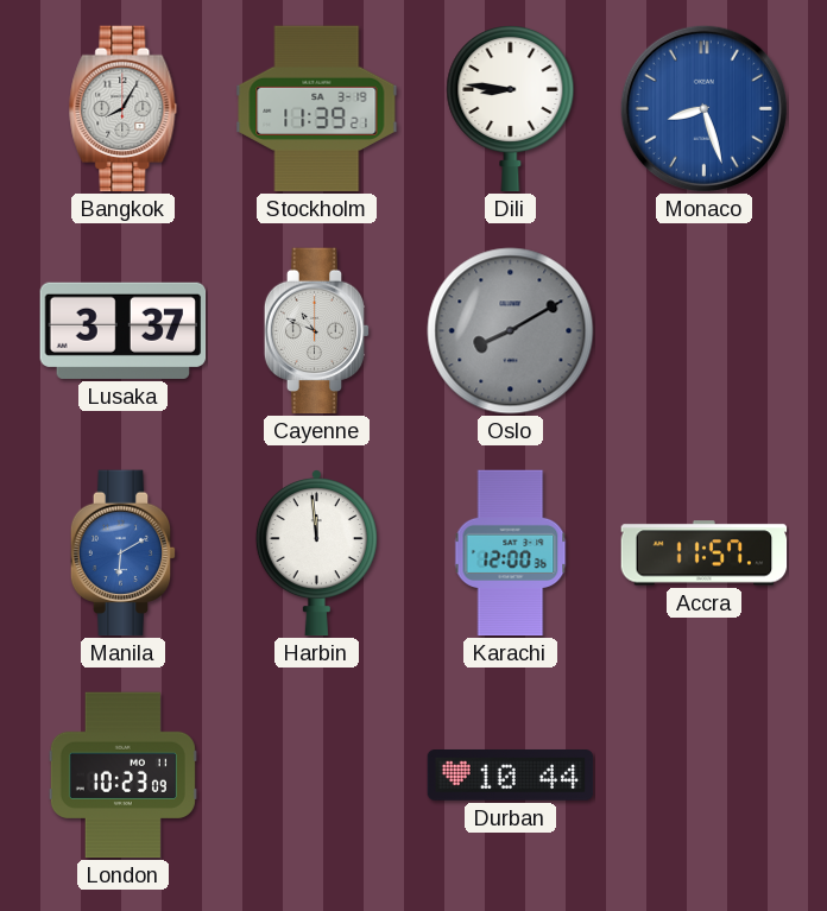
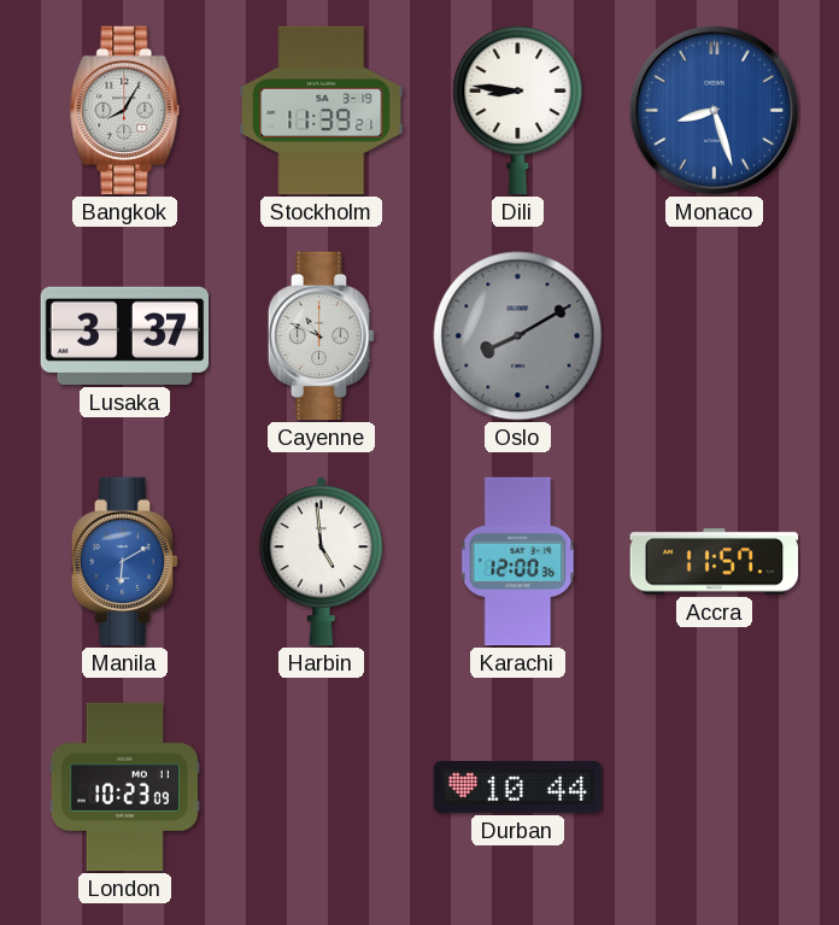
Harbin: 11:59 -> 4:59
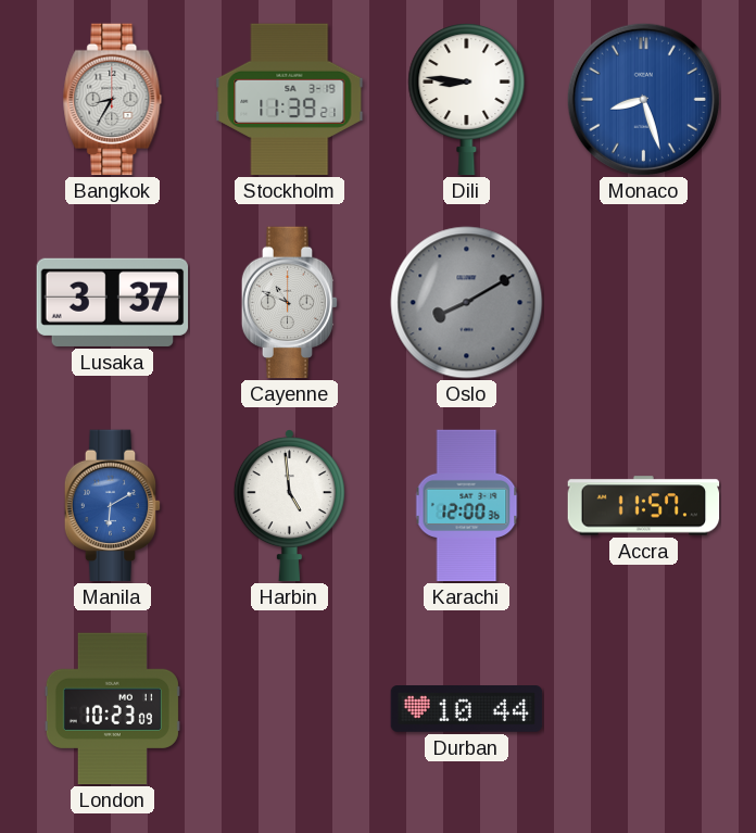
Bangkok: 8:05 -> 8:35
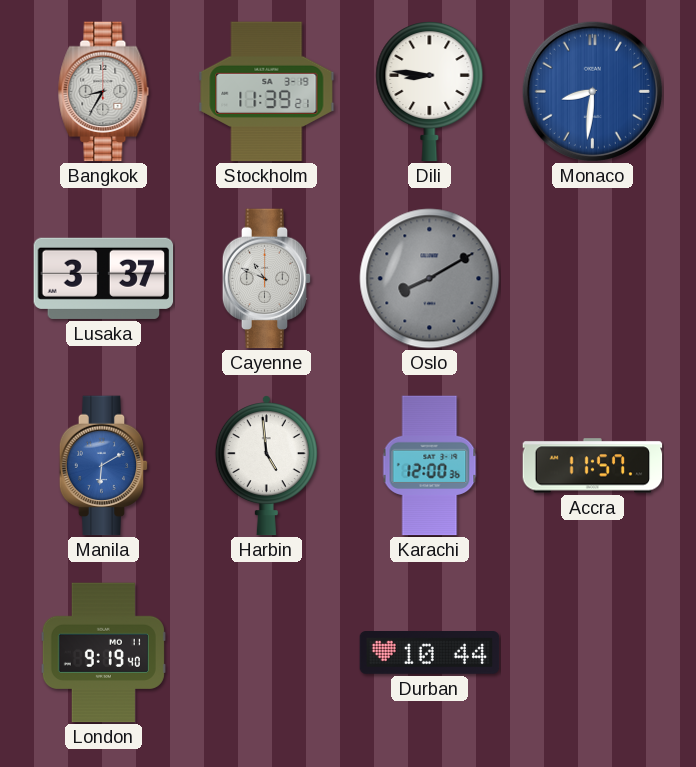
Monaco: 8:27 -> 8:31
London: 10:23 -> 9:19
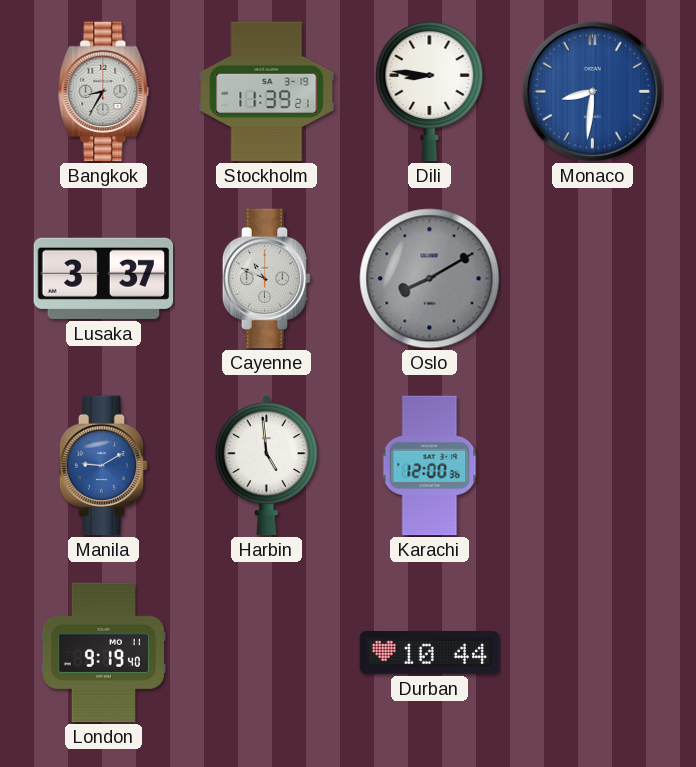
Manila: 6:10 -> 9:10
Accra: 11:57 -> none
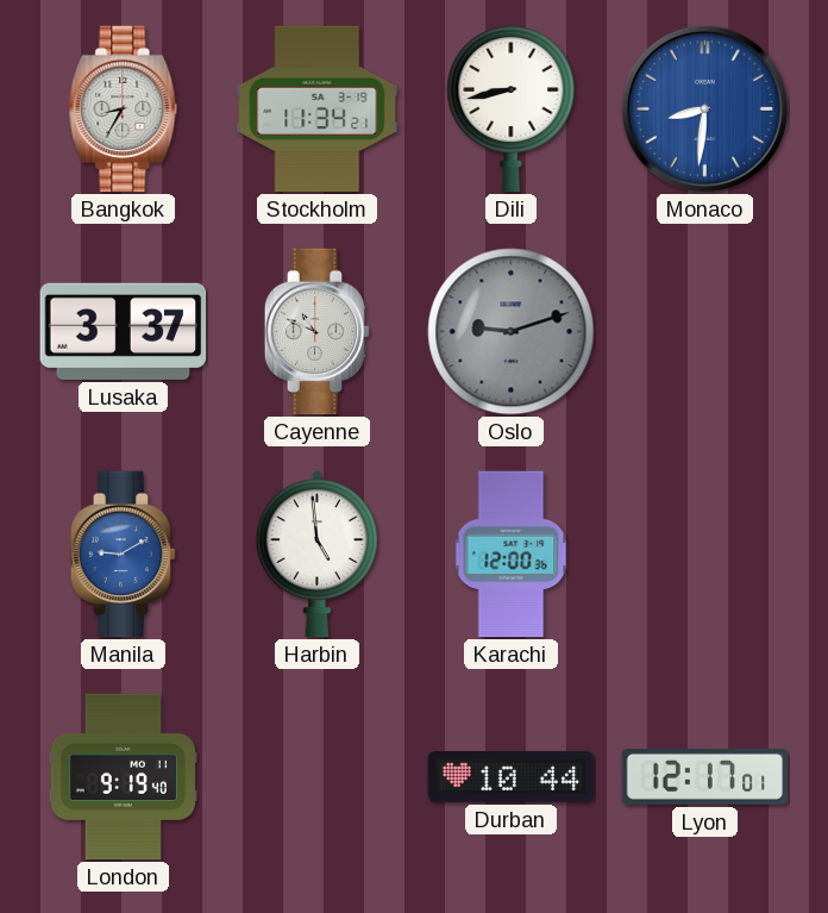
Stockholm: 11:39 -> 11:34
Dili: 8:46 -> 8:43
Oslo: 8:10 -> 9:12
Lyon: none -> 12:17
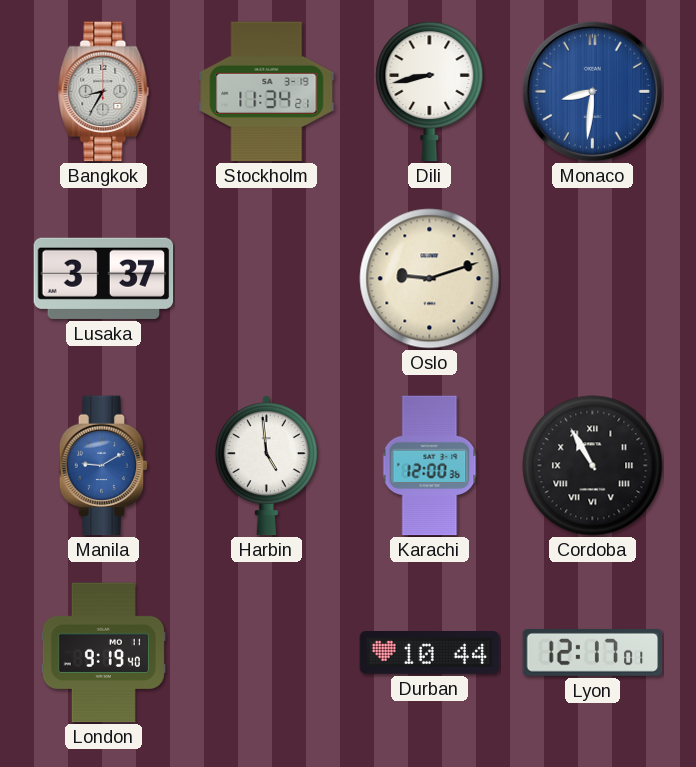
Cayenne: 10:49 -> none
Oslo dial: grey -> cream
Cordoba: none -> 10:55
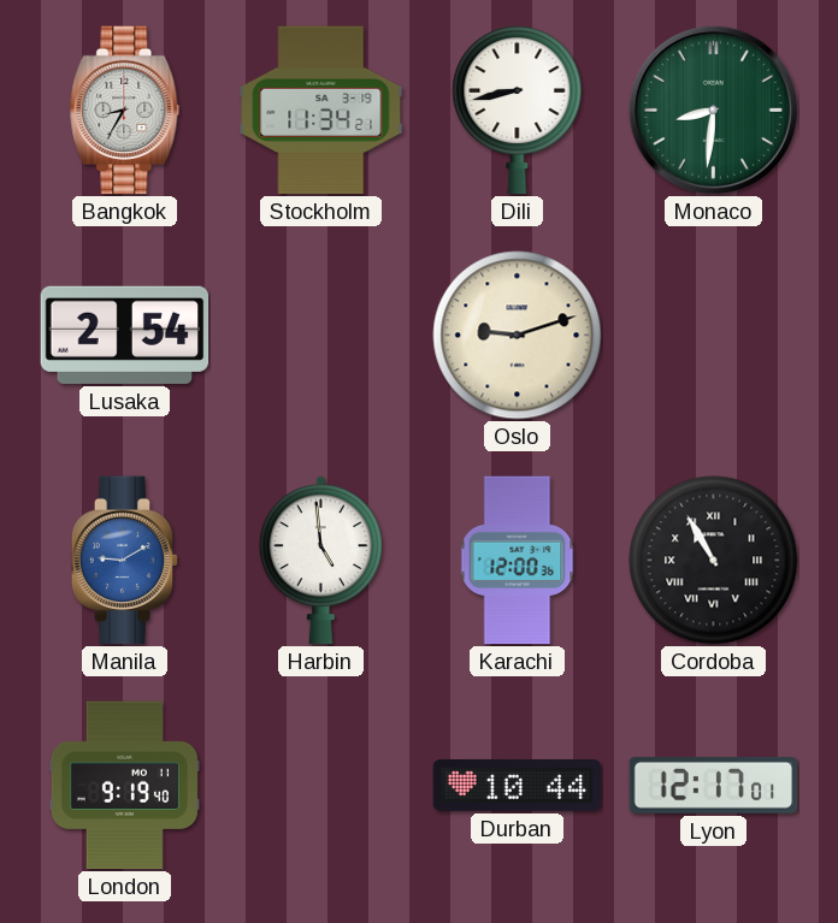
Monaco dial: blue -> green
Lusaka: 3:37 -> 2:54
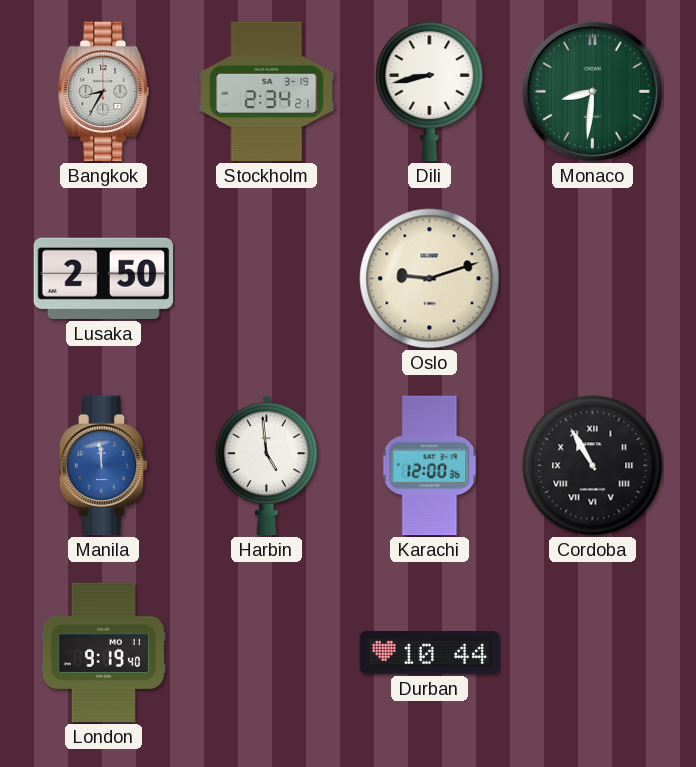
Stockholm: 11:34 -> 2:34
Lusaka: 2:54 -> 2:50
Manila: 9:10 -> 11:59
Lyon: 12:17 -> none
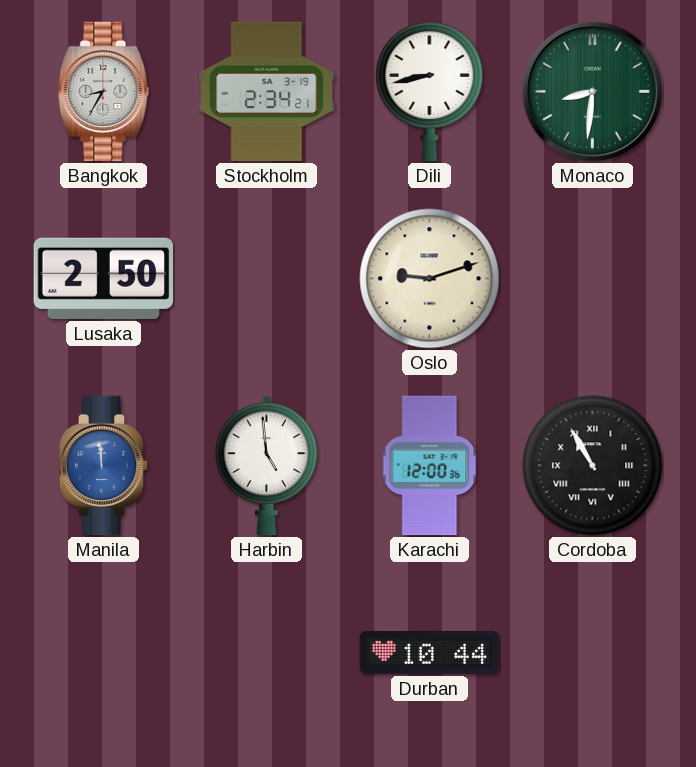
London: 9:19 -> none
